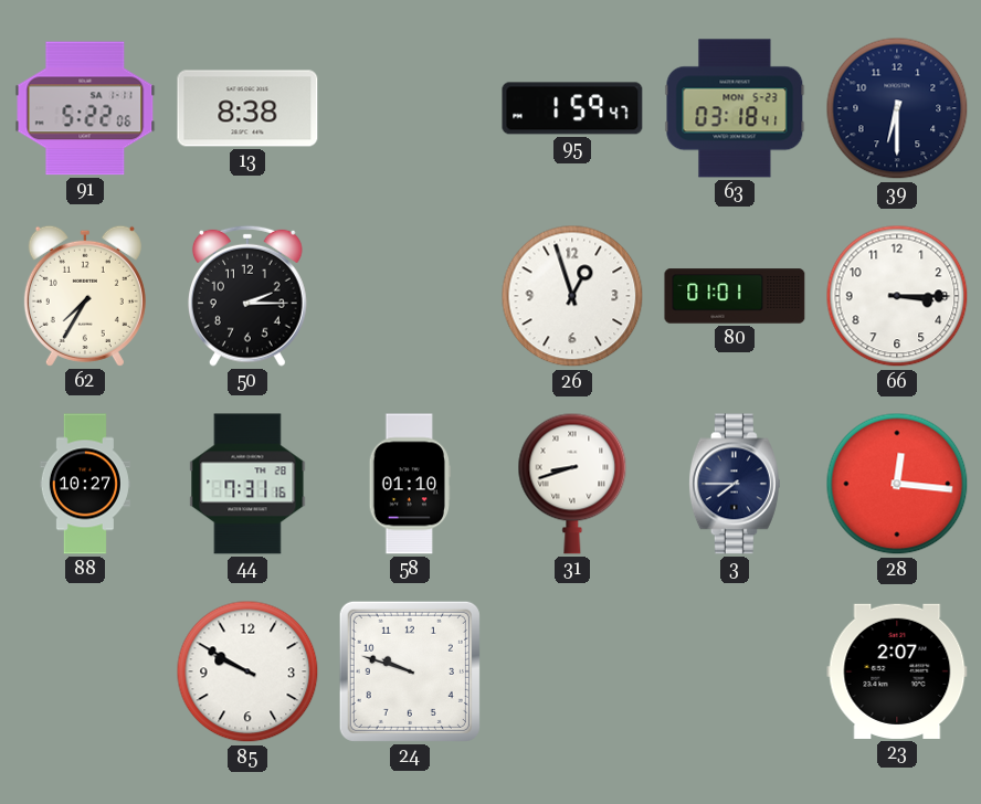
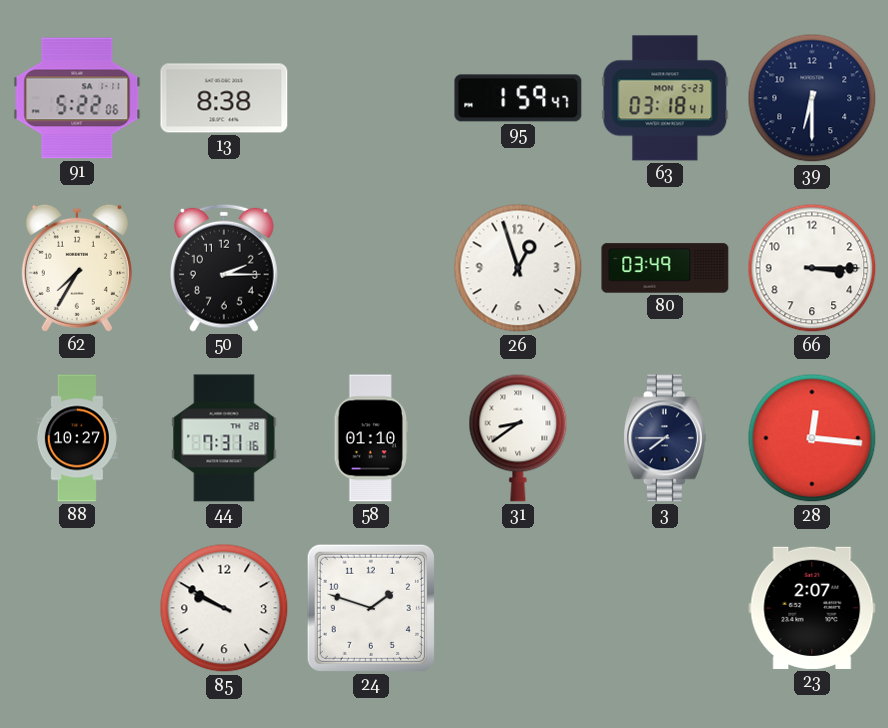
80: 01:01 -> 03:49
31: 8:42 -> 8:39
24: 9:48 -> 1:48
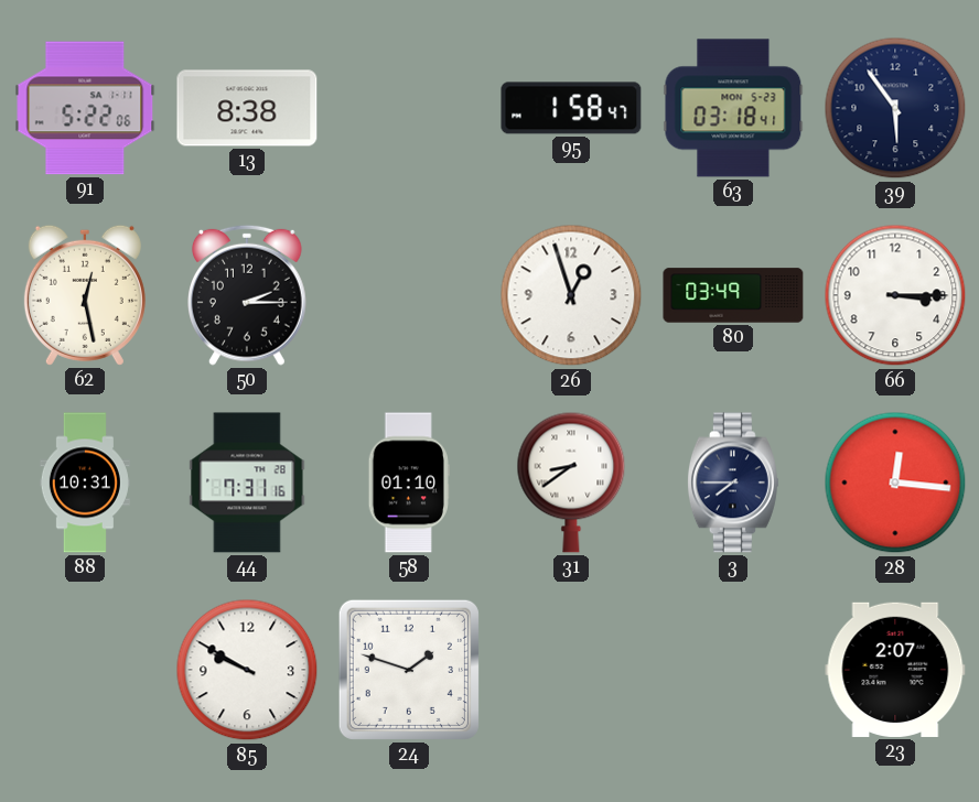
95: 1:59 -> 1:58
39: 6:30 -> 5:54
62: 7:35 -> 12:28
88: 10:27 -> 10:31
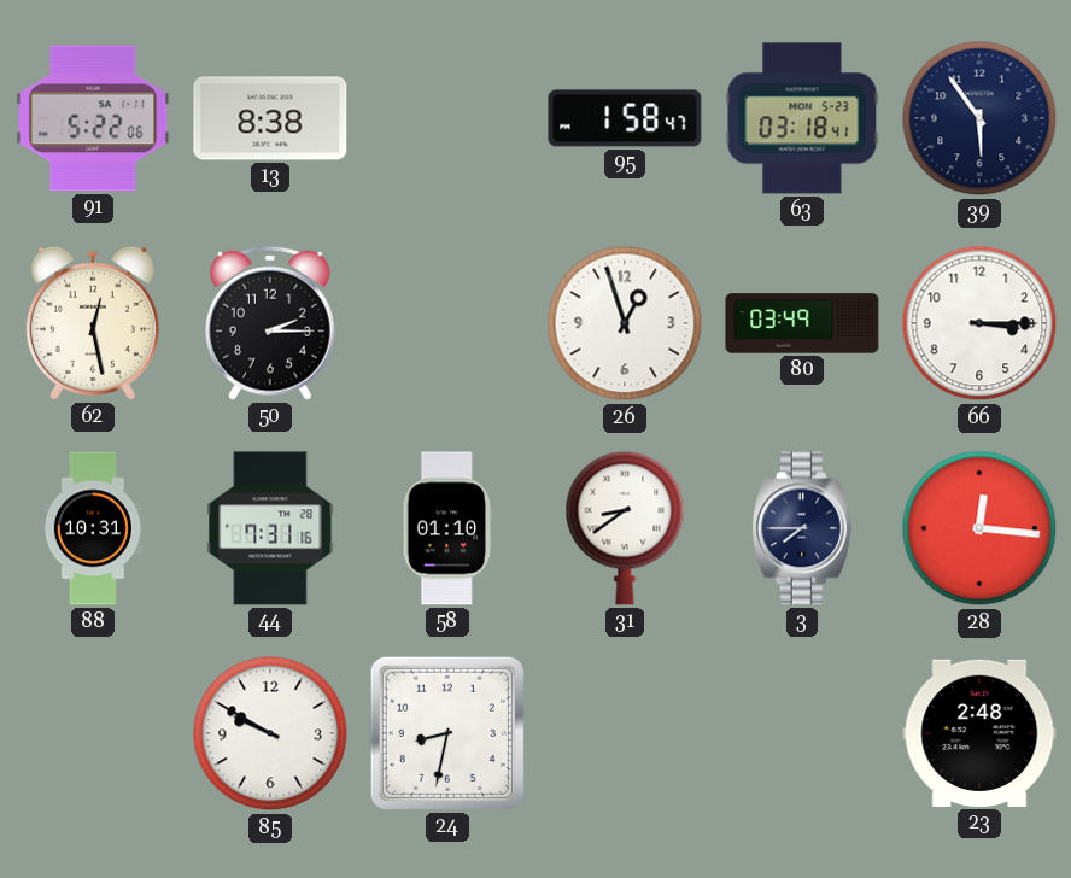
24: 1:48 -> 8:32
23: 2:07 -> 2:48
